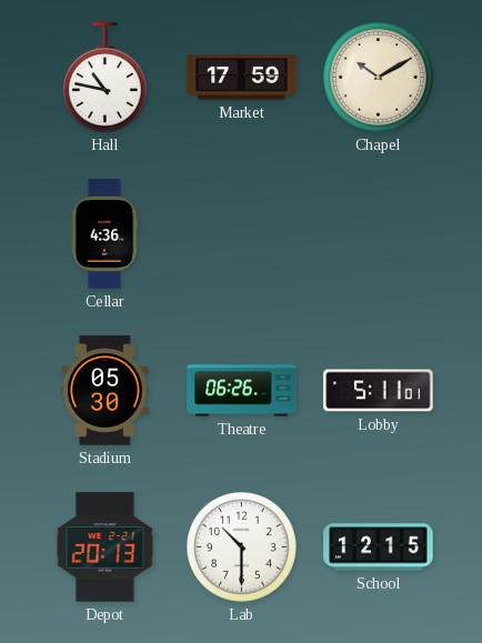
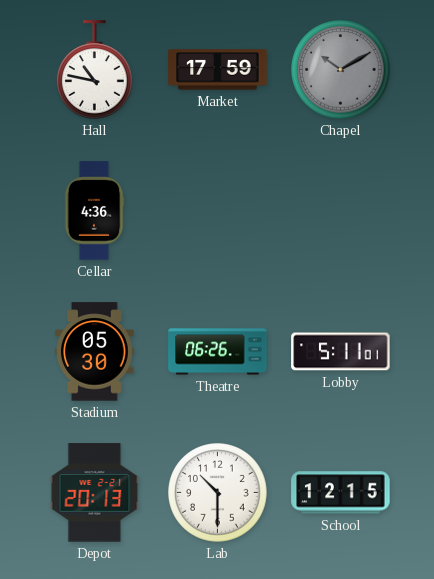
Chapel dial: cream -> grey
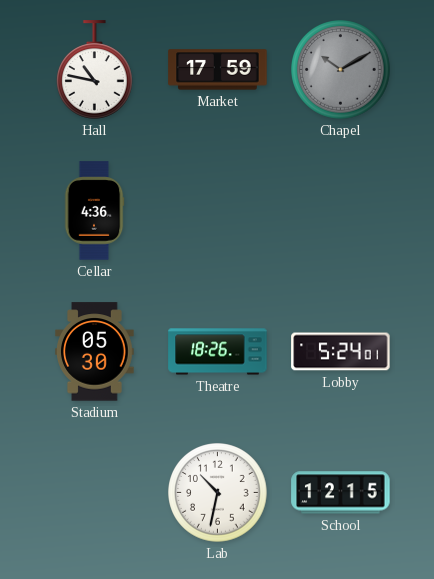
Theatre: 06:26 -> 18:26
Lobby: 5:11 -> 5:24
Depot: 20:13 -> none
Lab: 10:30 -> 10:32
